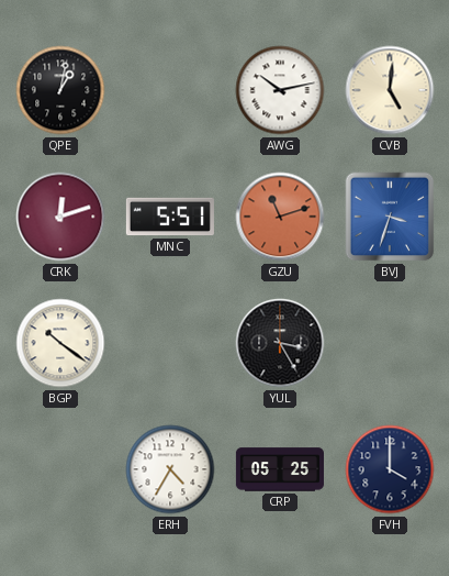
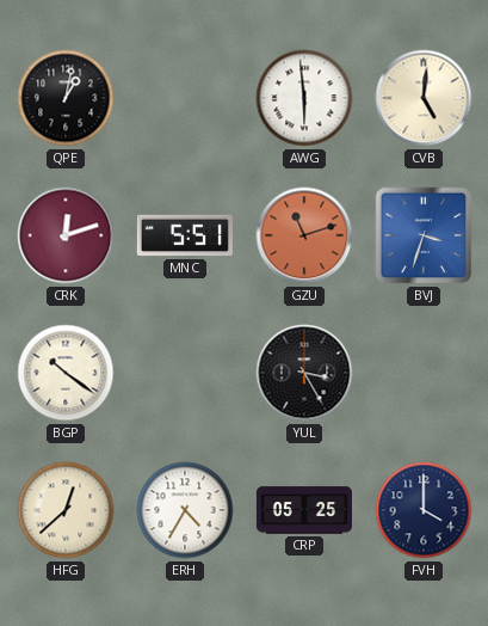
AWG: 10:13 -> 5:59
HFG: none -> 12:38
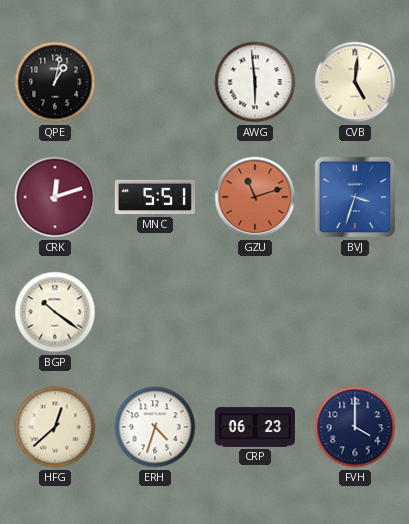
YUL: 3:25 -> none
ERH: 4:35 -> 4:33
CRP: 05:25 -> 06:23
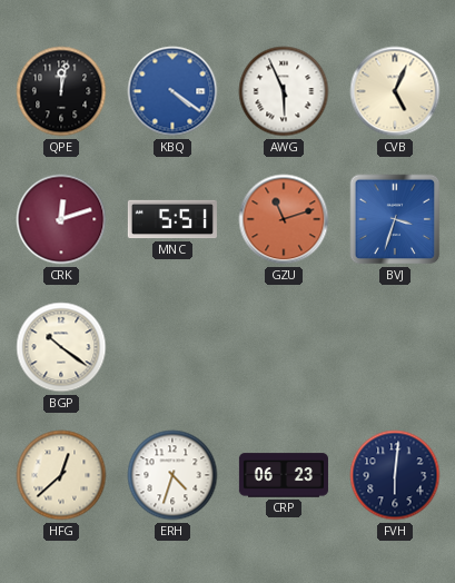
QPE: 1:02 -> 12:02
KBQ: none -> 4:21
AWG: 5:59 -> 5:56
CVB: 5:01 -> 5:04
FVH: 4:00 -> 6:01
